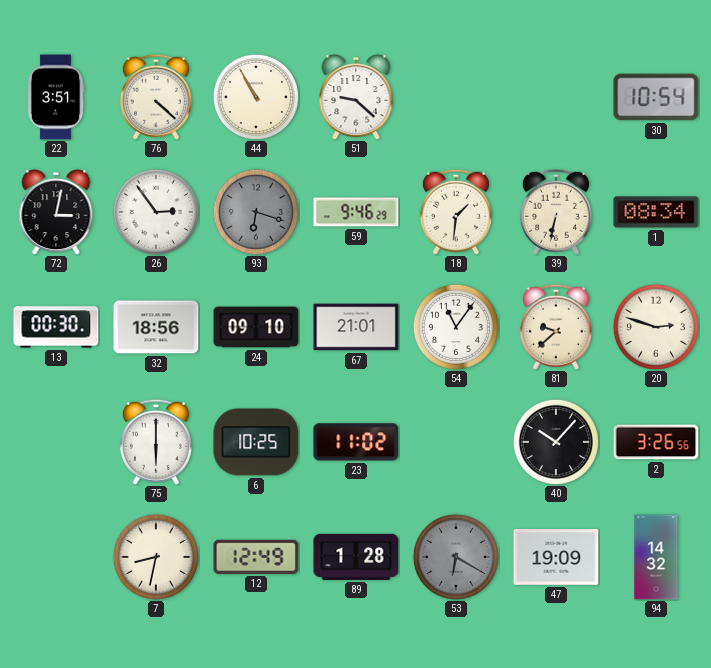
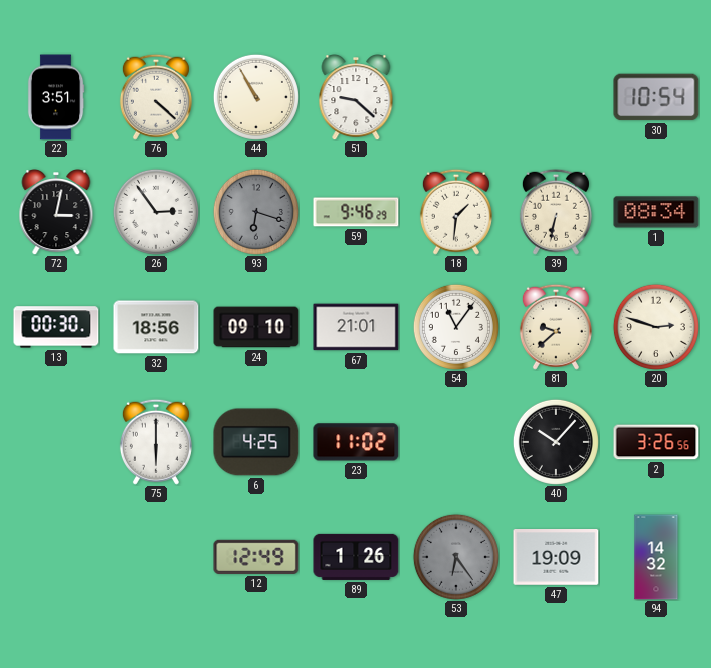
6: 10:25 -> 4:25
7: 8:32 -> none
89: 1:28 -> 1:26
53: 6:20 -> 6:24
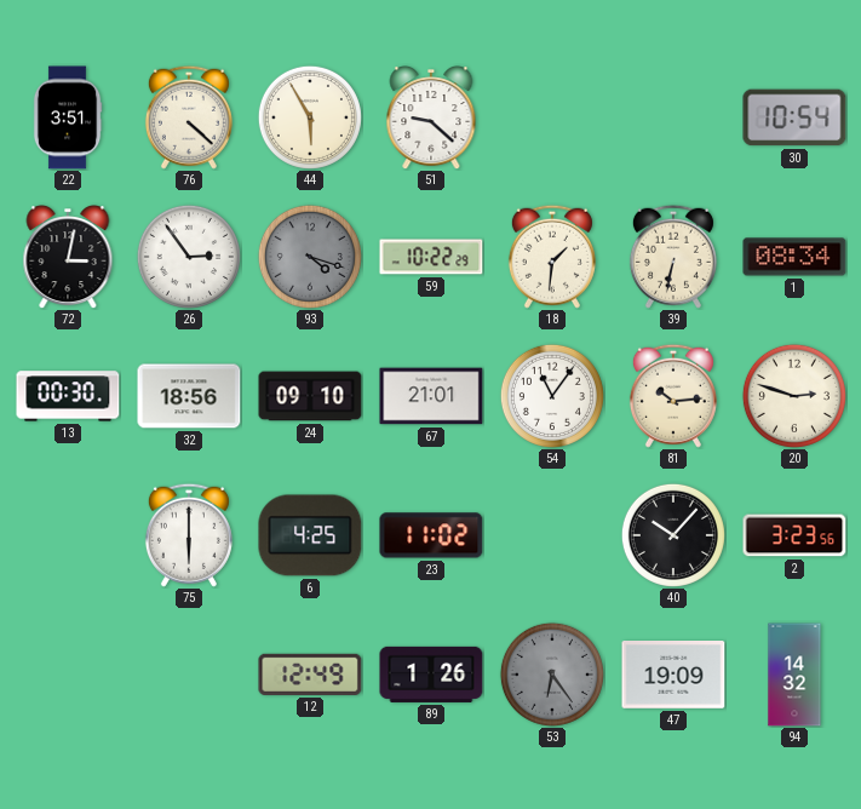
44: 10:55 -> 5:55
93: 6:18 -> 4:18
59: 9:46 -> 10:22
81: 9:38 -> 10:14
2: 3:26 -> 3:23
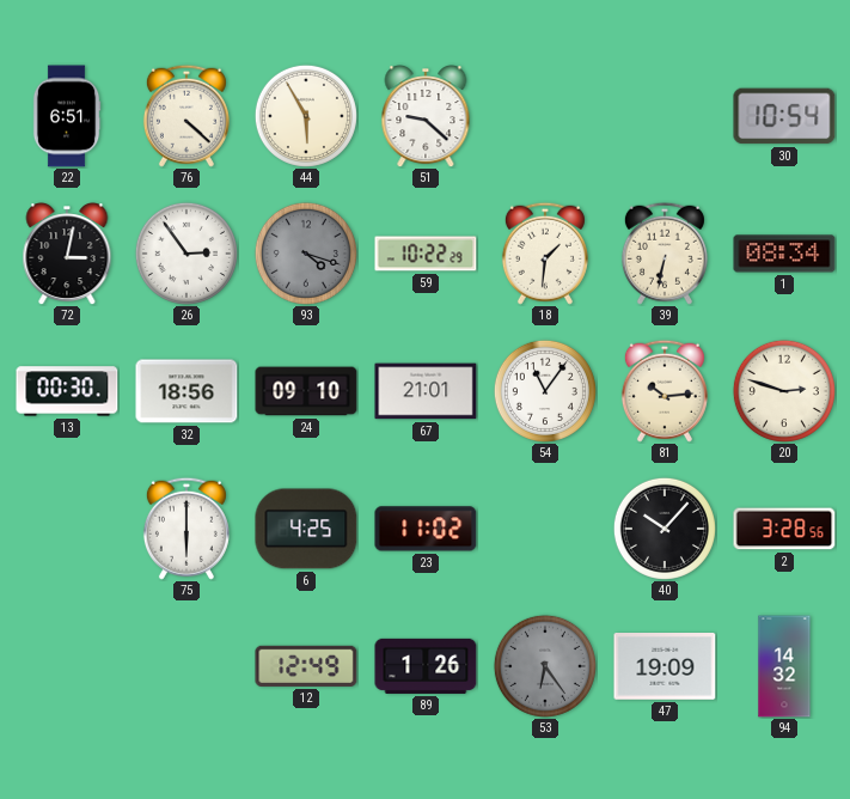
22: 3:51 -> 6:51
2: 3:23 -> 3:28
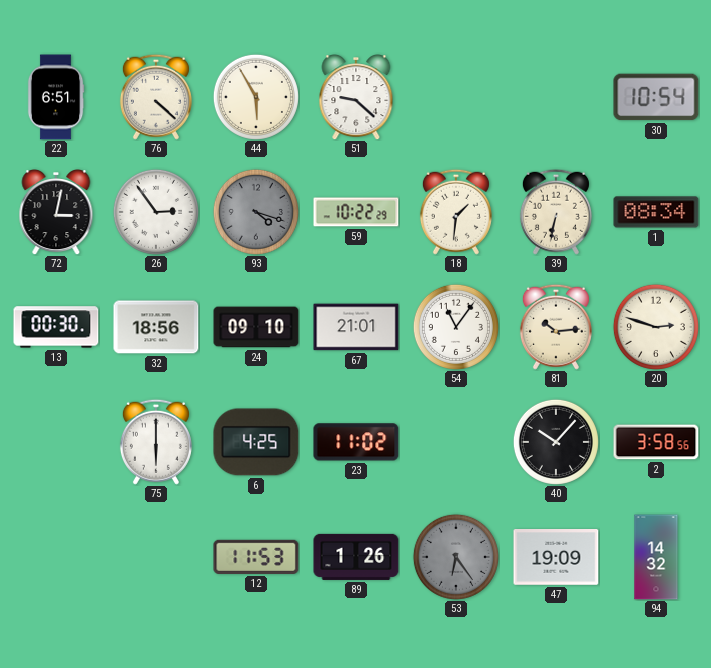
2: 3:28 -> 3:58
12: 12:49 -> 11:53
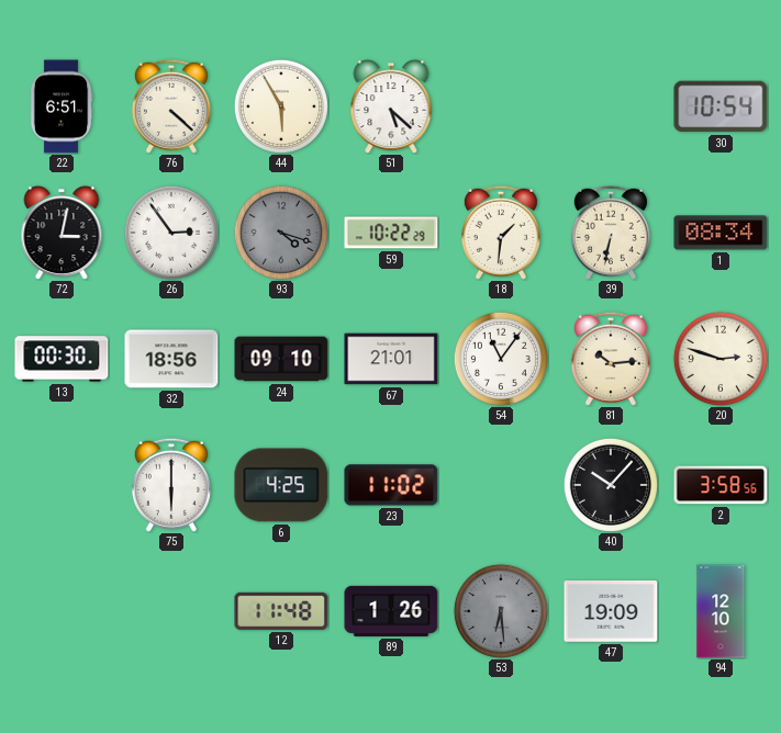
51: 9:22 -> 5:22
12: 11:53 -> 11:48
53: 6:24 -> 6:29
94: 14:32 -> 12:10
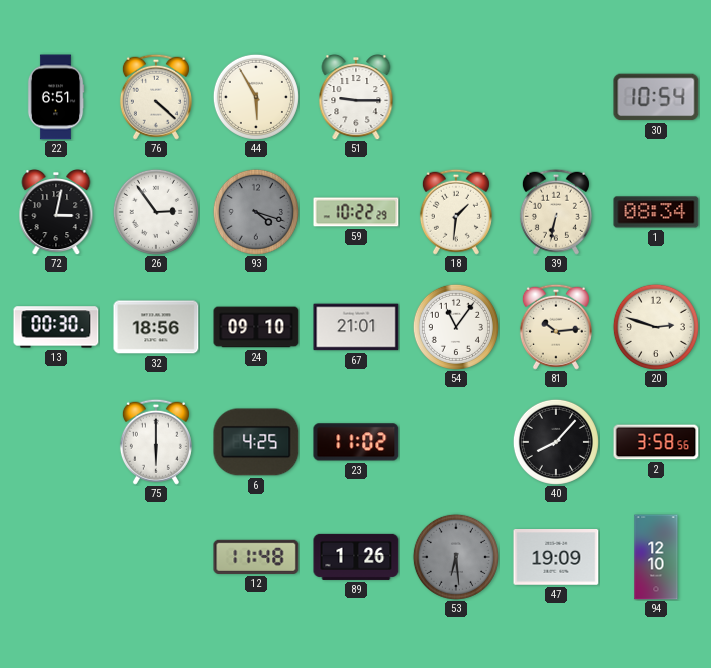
51: 5:22 -> 9:15
40: 10:07 -> 8:07
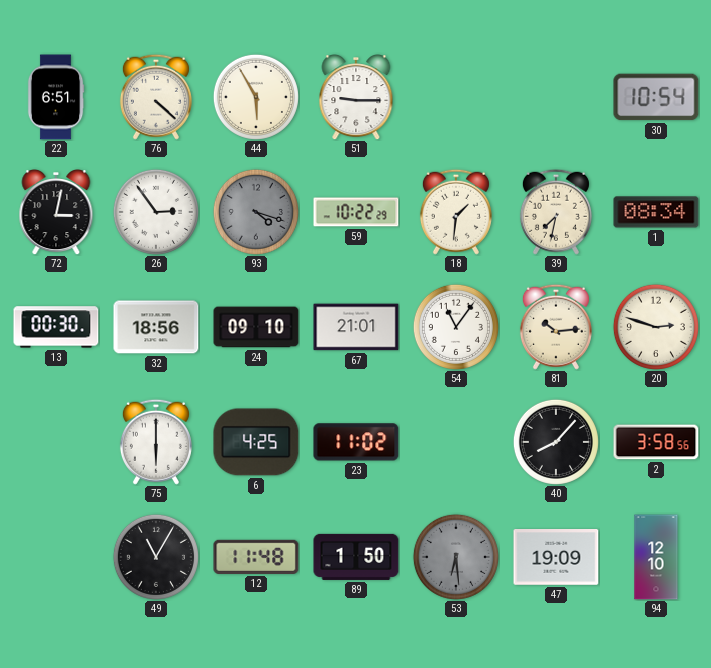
39: 6:32 -> 7:32
49: none -> 11:05
89: 1:26 -> 1:50
